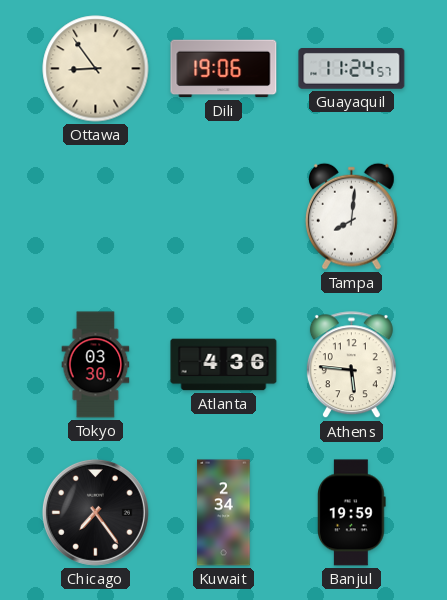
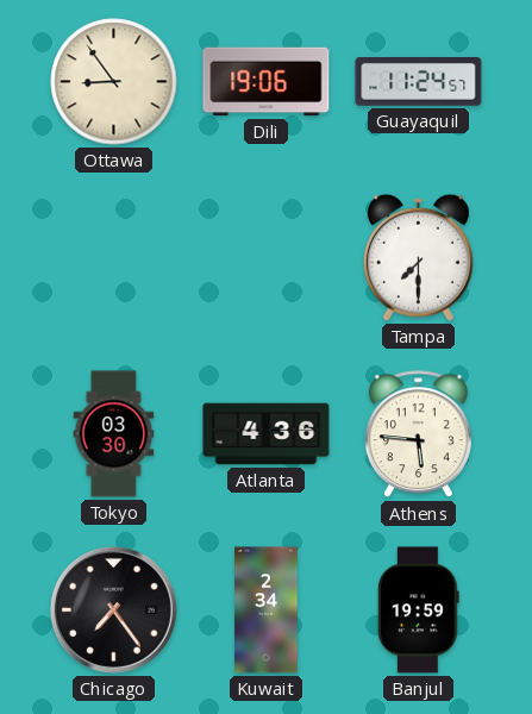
Tampa: 8:01 -> 7:30
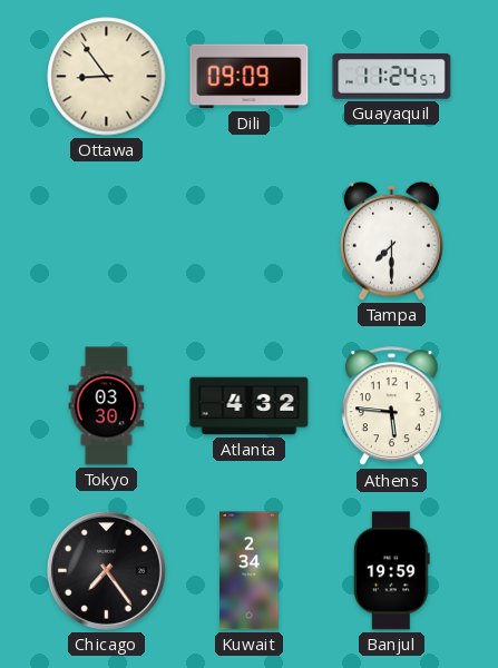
Dili: 19:06 -> 09:09
Atlanta: 4:36 -> 4:32
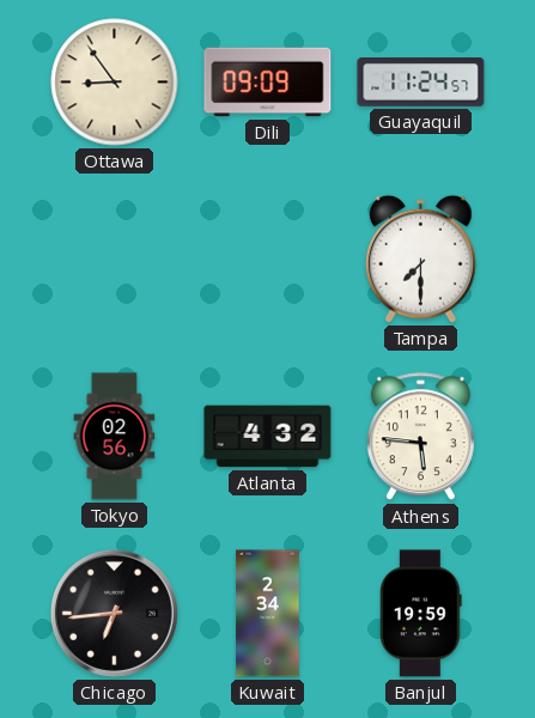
Tokyo: 03:30 -> 02:56
Chicago: 7:24 -> 6:44
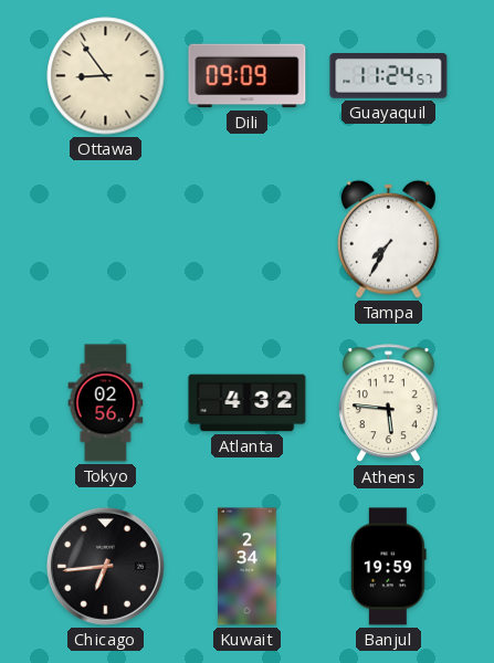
Tampa: 7:30 -> 7:35
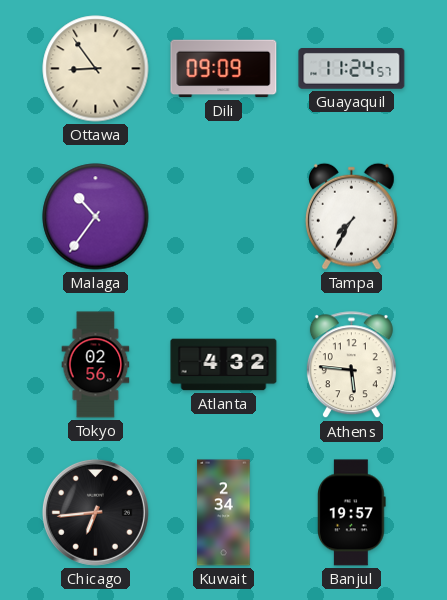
Malaga: none -> 10:36
Banjul: 19:59 -> 19:57
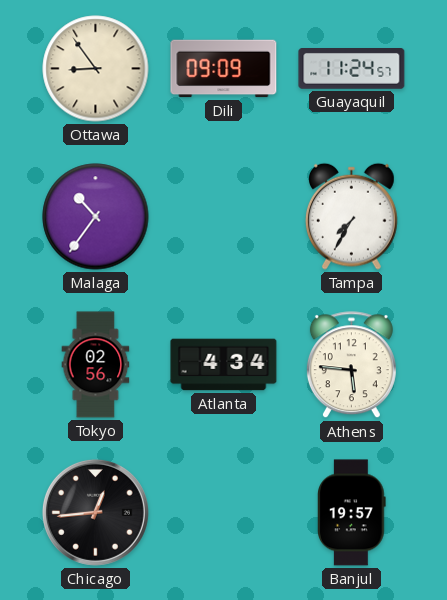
Atlanta: 4:32 -> 4:34
Chicago: 6:44 -> 12:44
Kuwait: 2:34 -> none
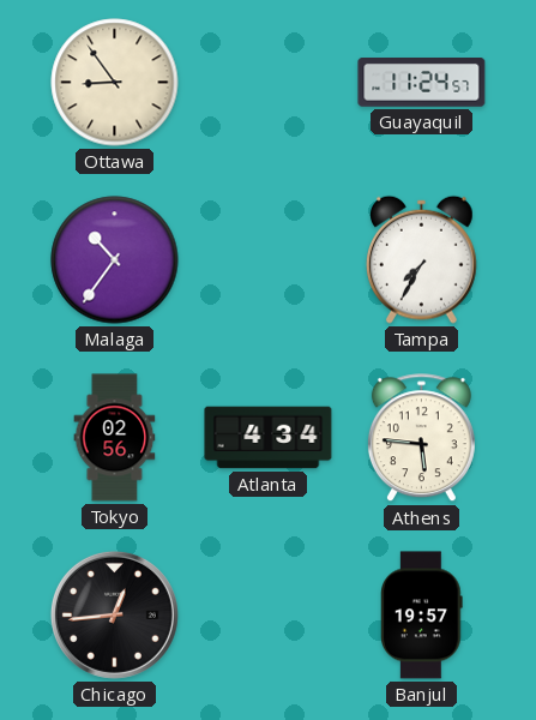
Dili: 09:09 -> none
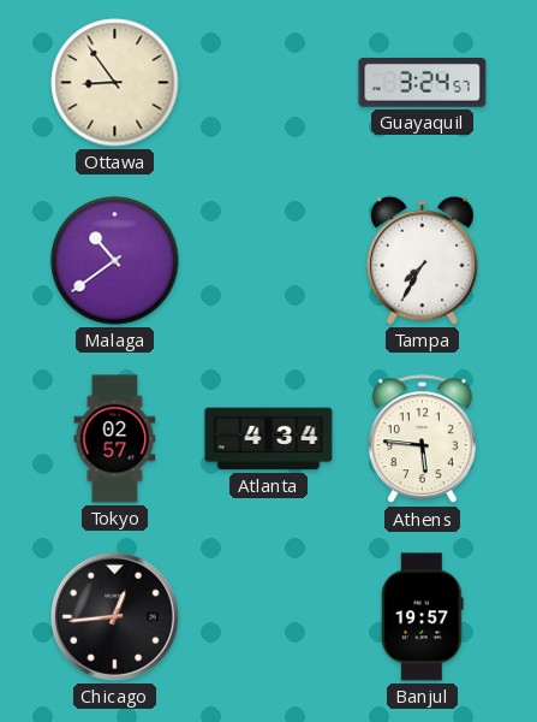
Guayaquil: 11:24 -> 3:24
Malaga: 10:36 -> 10:39
Tokyo: 02:56 -> 02:57
